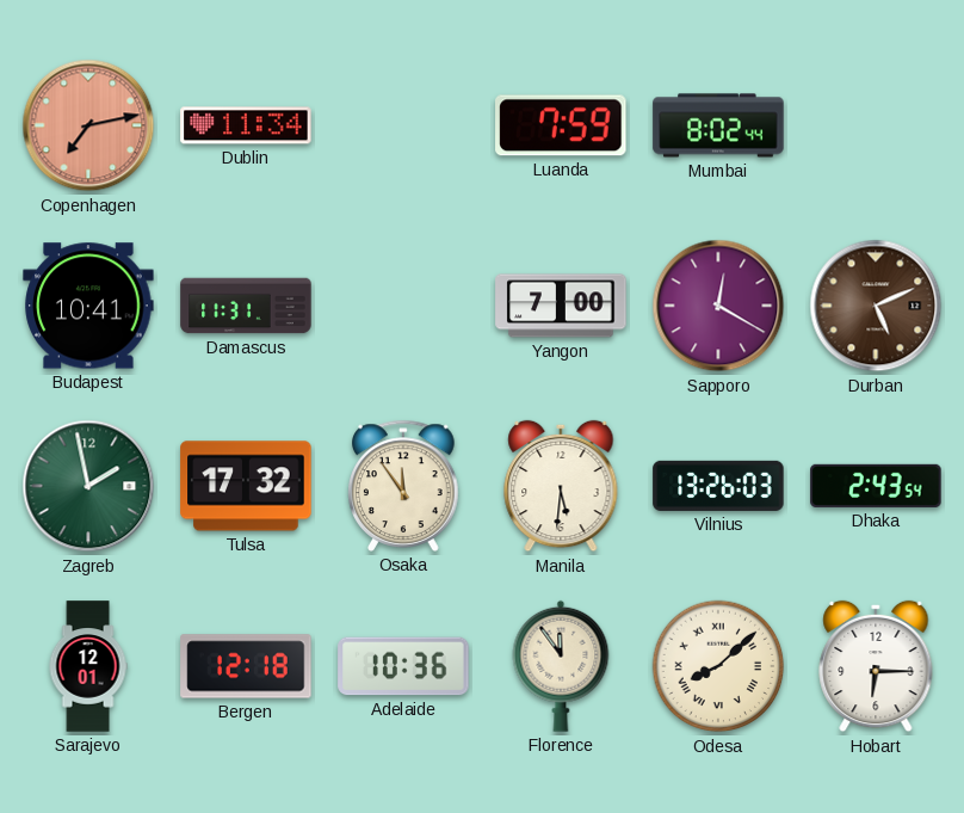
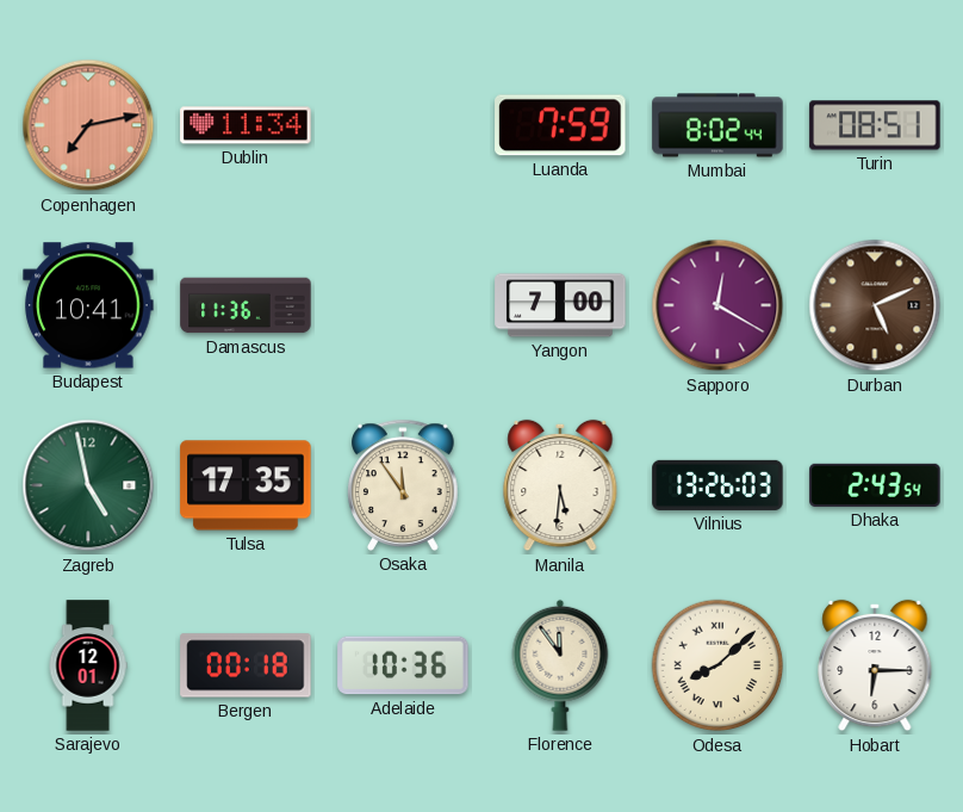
Turin: none -> 08:51
Damascus: 11:31 -> 11:36
Zagreb: 1:58 -> 4:58
Tulsa: 17:32 -> 17:35
Bergen: 12:18 -> 00:18
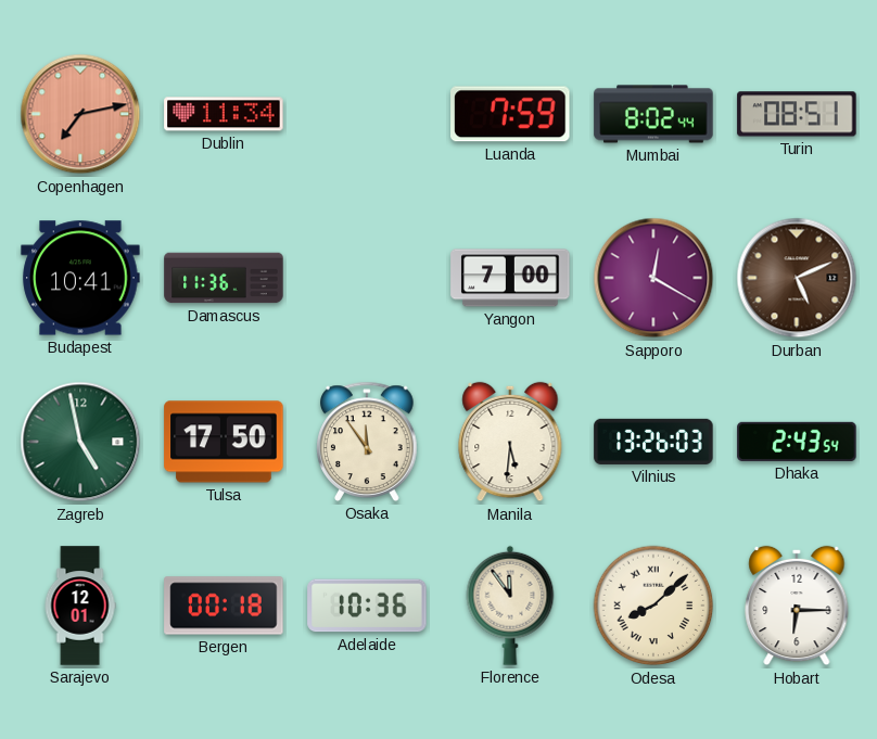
Tulsa: 17:35 -> 17:50
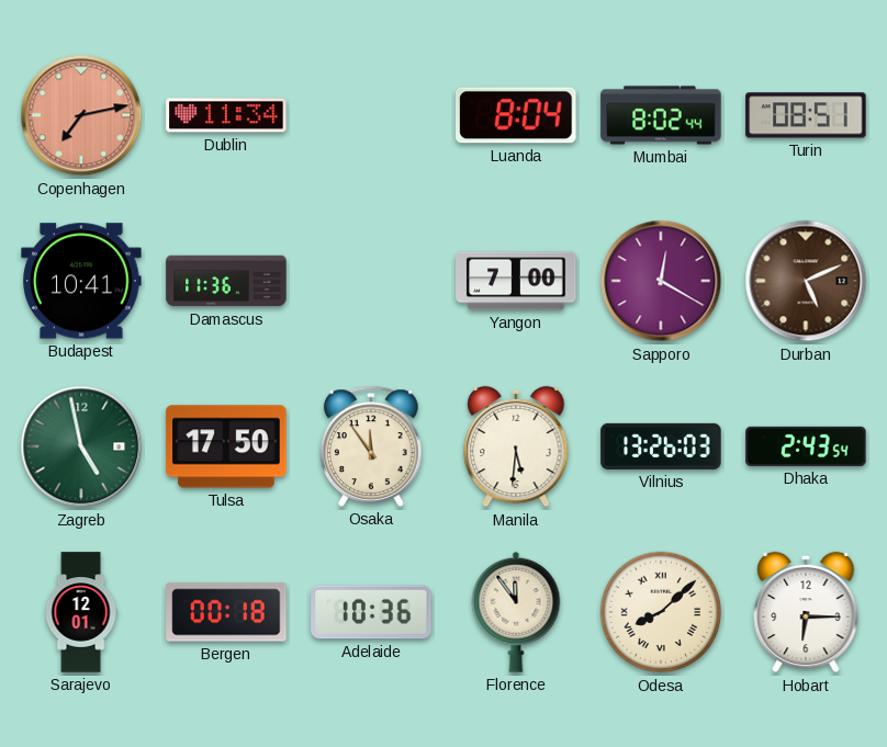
Luanda: 7:59 -> 8:04
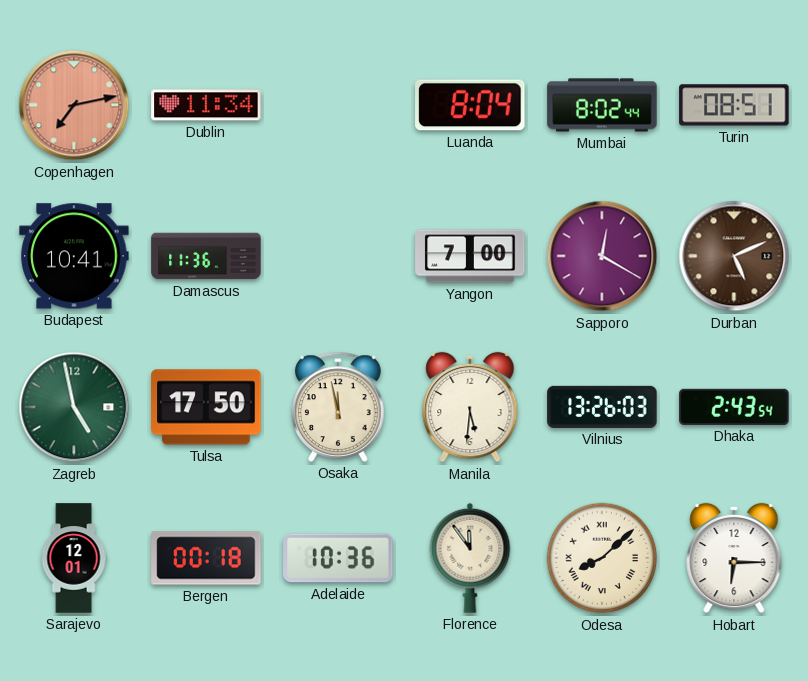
Osaka: 11:54 -> 11:58
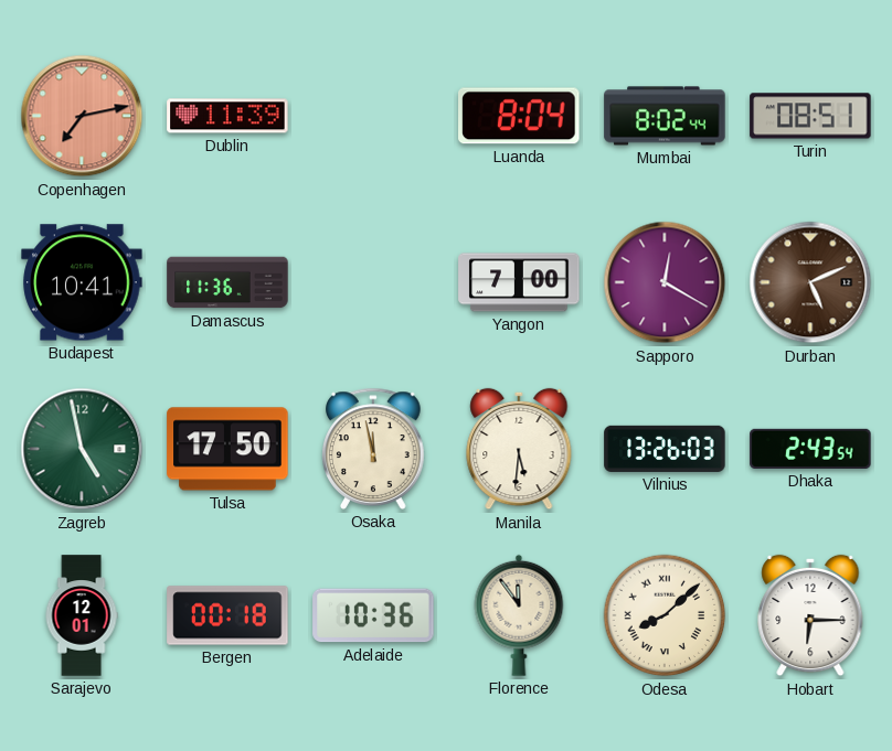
Dublin: 11:34 -> 11:39
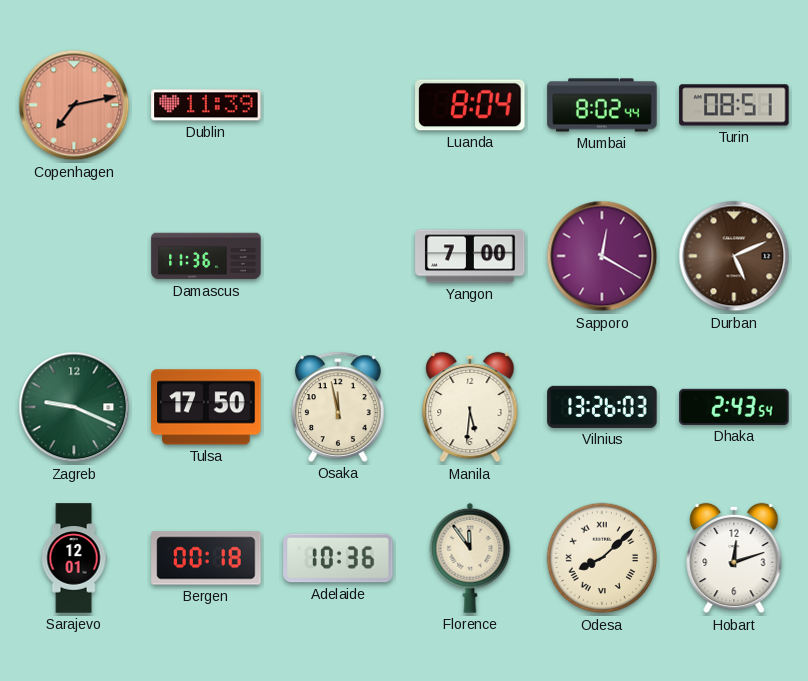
Budapest: 10:41 -> none
Zagreb: 4:58 -> 9:19
Hobart: 6:15 -> 12:12
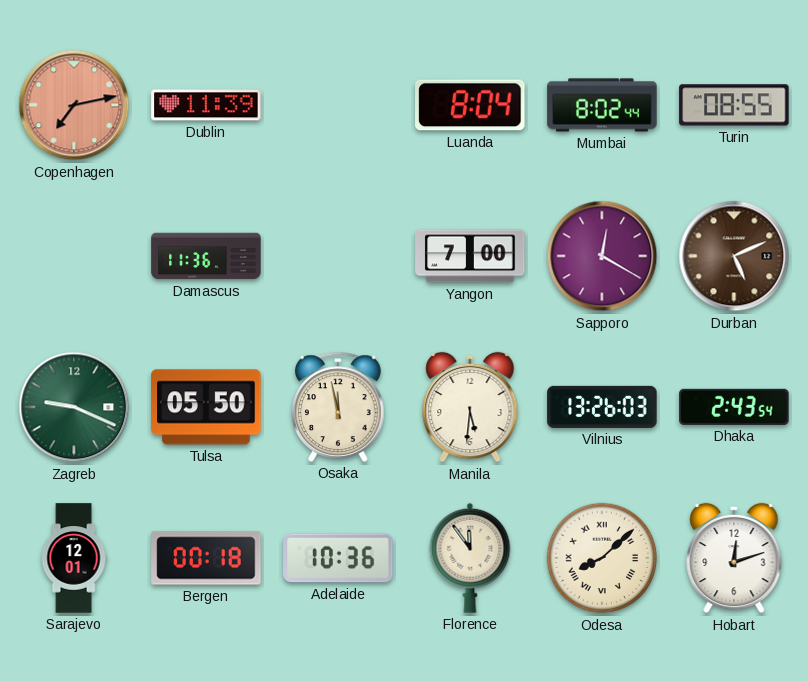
Turin: 08:51 -> 08:55
Tulsa: 17:50 -> 05:50
